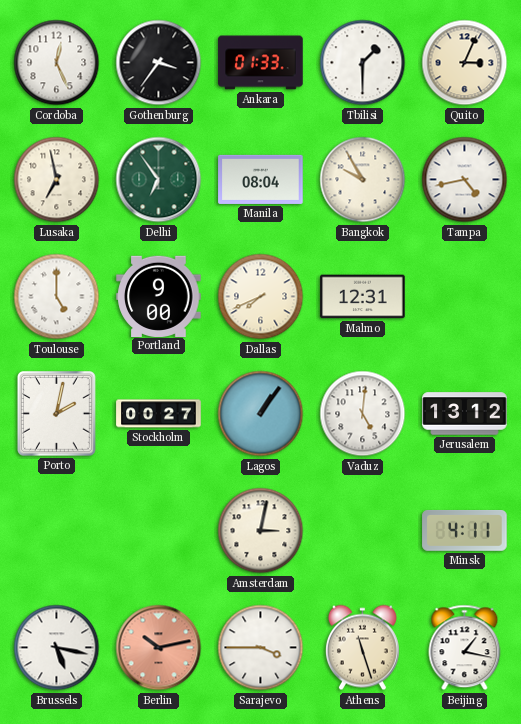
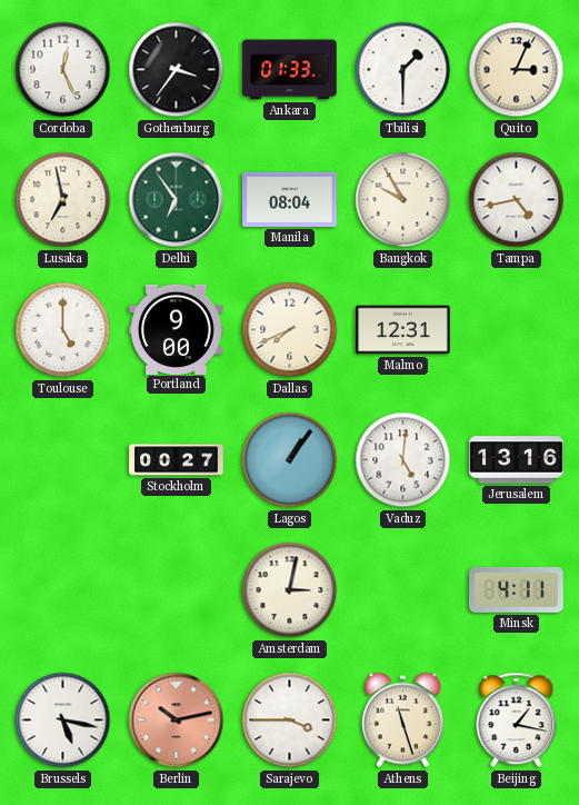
Porto: 2:02 -> none
Jerusalem: 13:12 -> 13:16
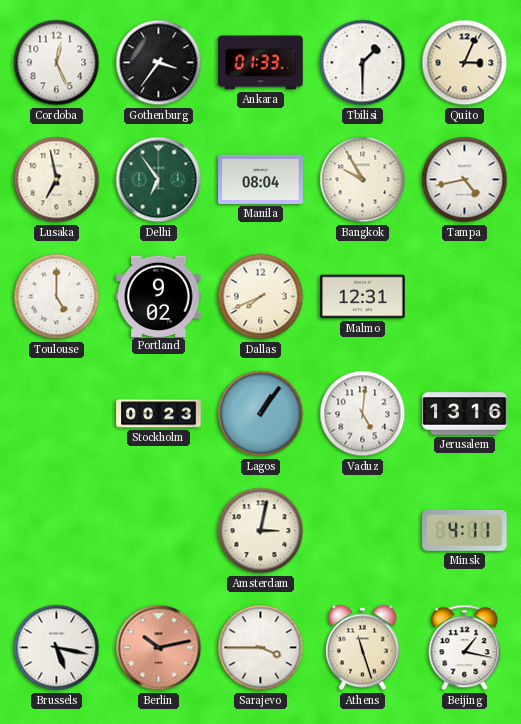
Portland: 9:00 -> 9:02
Stockholm: 00:27 -> 00:23
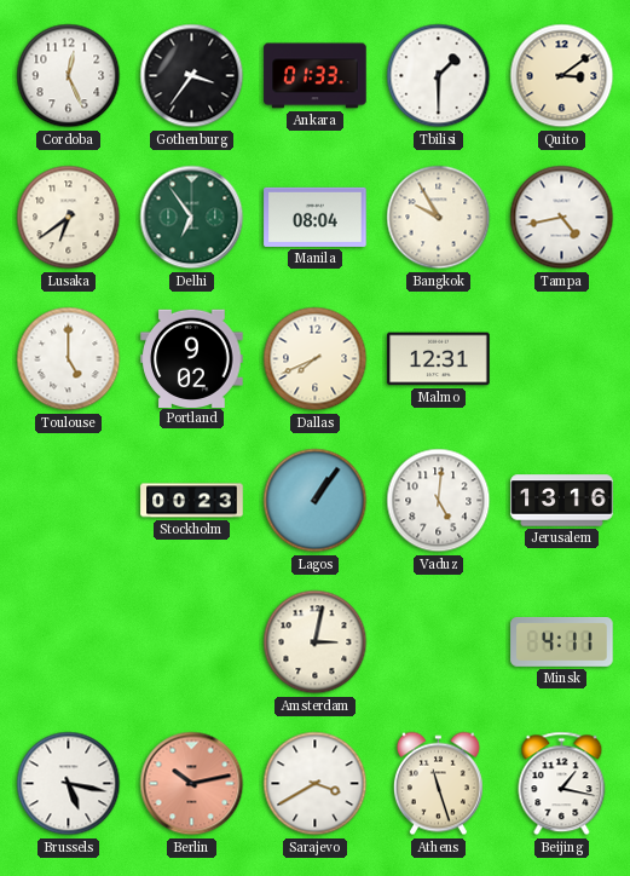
Quito: 3:04 -> 3:09
Lusaka: 6:58 -> 6:39
Sarajevo: 3:45 -> 3:40
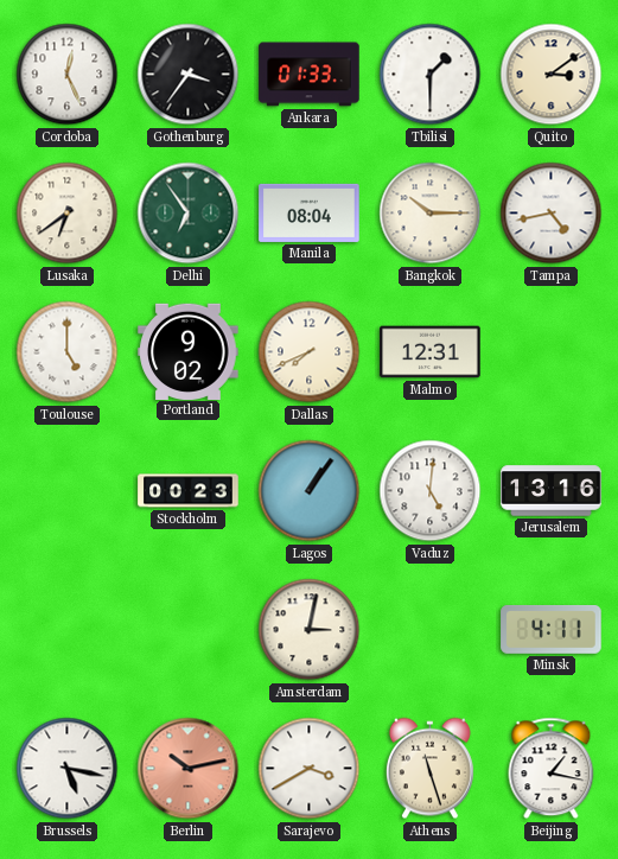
Bangkok: 9:55 -> 10:15
